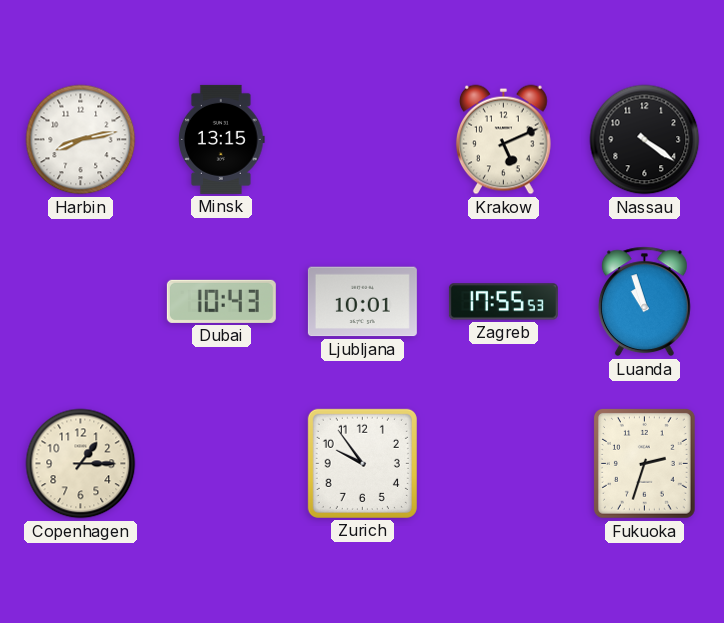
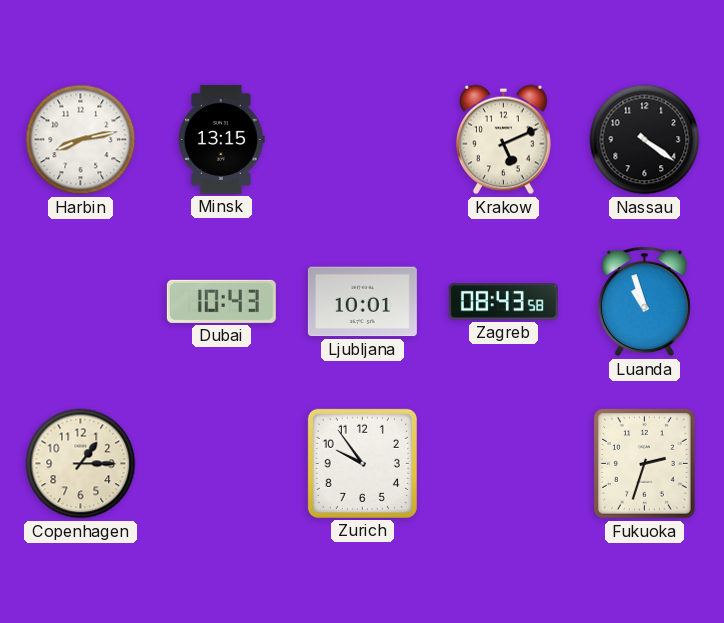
Zagreb: 17:55 -> 08:43
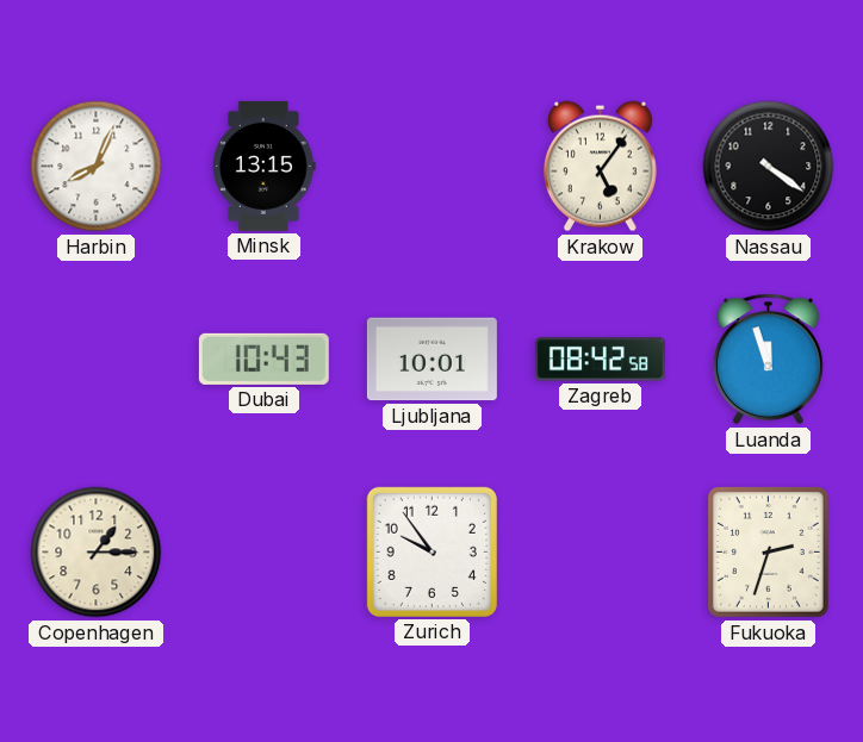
Harbin: 8:13 -> 8:04
Krakow: 5:11 -> 5:06
Zagreb: 08:43 -> 08:42
Luanda: 10:57 -> 11:57
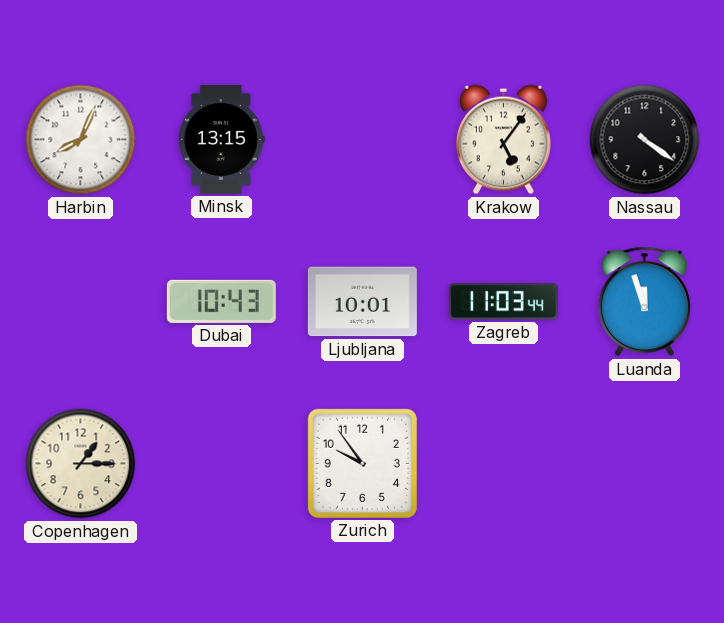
Zagreb: 08:42 -> 11:03
Fukuoka: 2:33 -> none
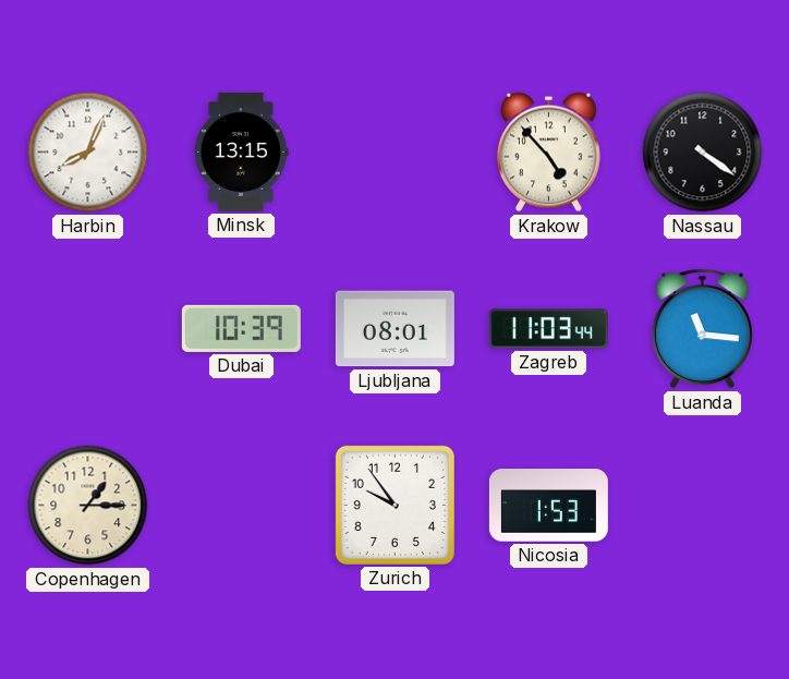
Krakow: 5:06 -> 4:53
Dubai: 10:43 -> 10:39
Ljubljana: 10:01 -> 08:01
Luanda: 11:57 -> 11:16
Nicosia: none -> 1:53
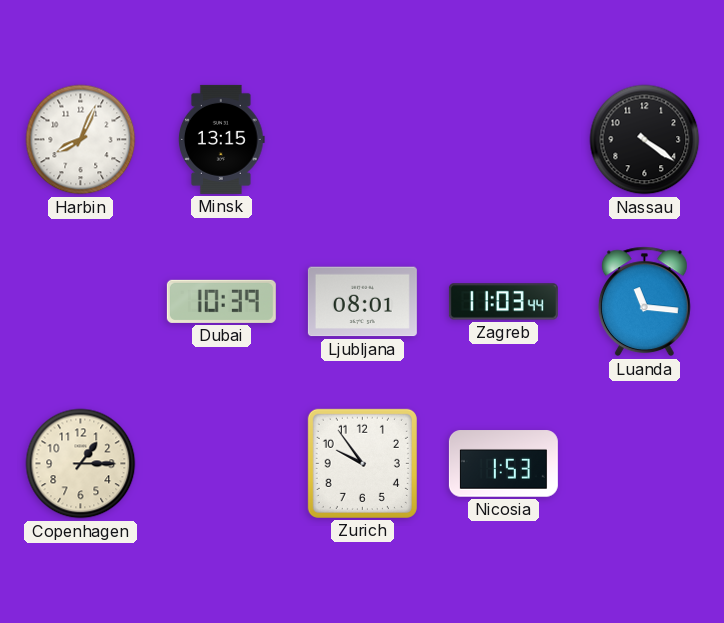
Krakow: 4:53 -> none
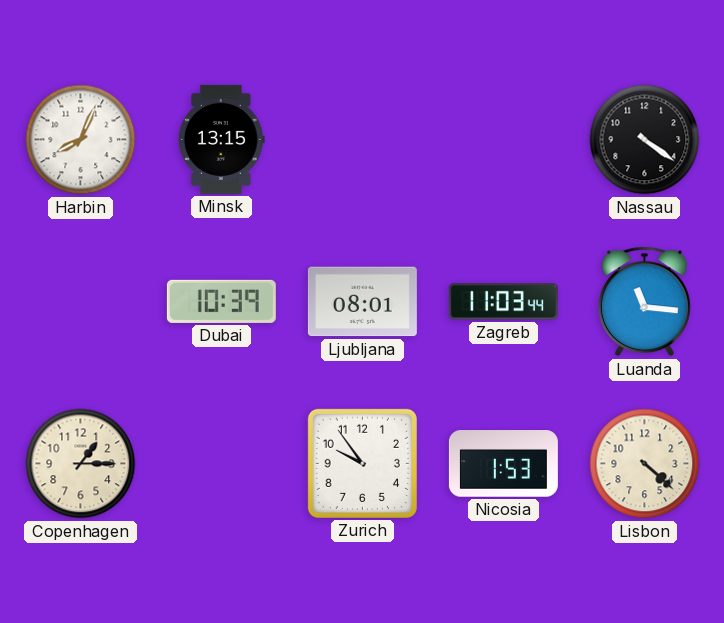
Lisbon: none -> 4:22
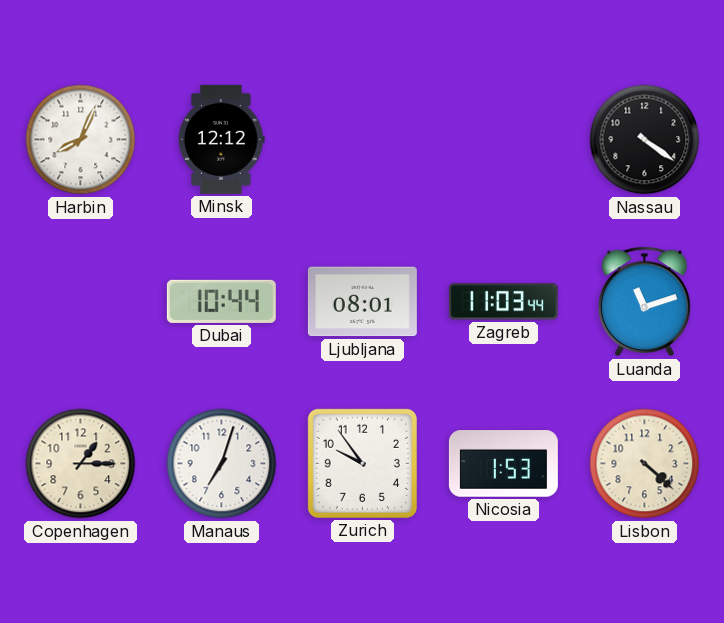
Minsk: 13:15 -> 12:12
Dubai: 10:39 -> 10:44
Luanda: 11:16 -> 11:12
Manaus: none -> 7:03
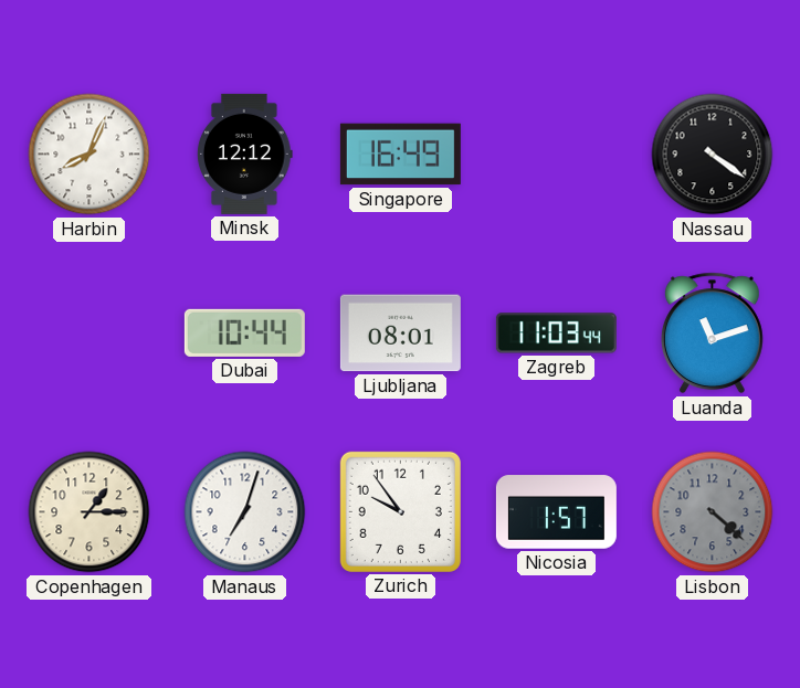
Singapore: none -> 16:49
Nicosia: 1:53 -> 1:57
Lisbon dial: cream -> grey
